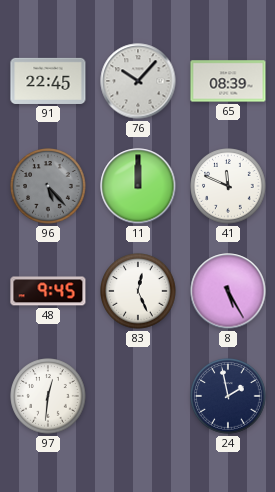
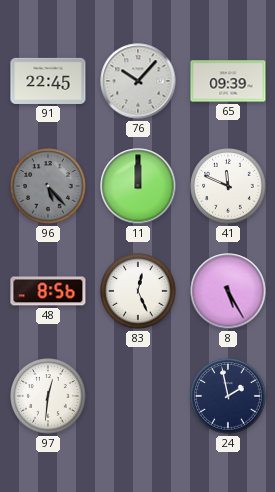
65: 08:39 -> 09:39
48: 9:45 -> 8:56
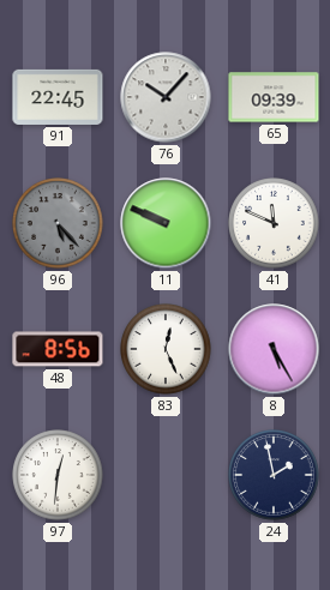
11: 12:00 -> 9:49
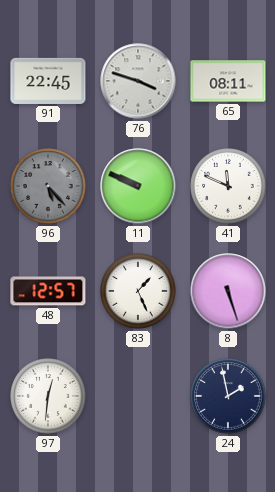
76: 10:07 -> 3:48
65: 09:39 -> 08:11
48: 8:56 -> 12:57
83: 12:26 -> 1:26
8: 5:25 -> 5:27
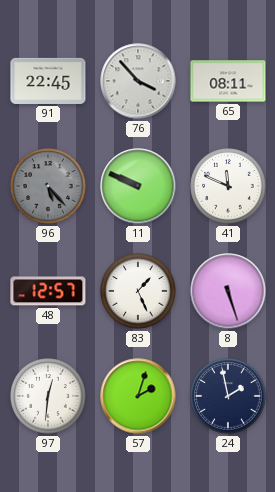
76: 3:48 -> 3:53
57: none -> 2:03
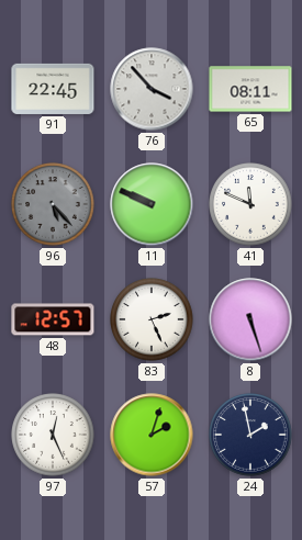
83: 1:26 -> 2:26
97: 12:31 -> 12:26
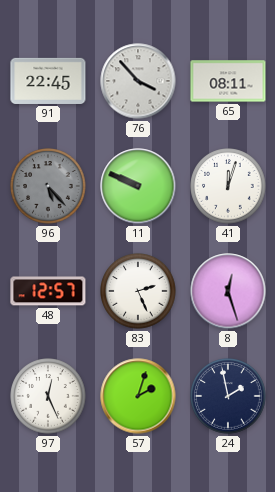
41: 11:49 -> 12:03
8: 5:27 -> 12:27
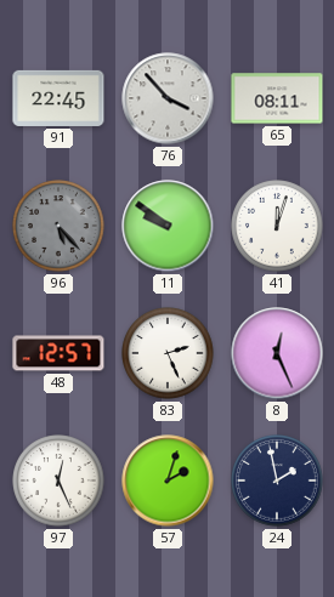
11: 9:49 -> 9:51
8: 12:27 -> 12:26
